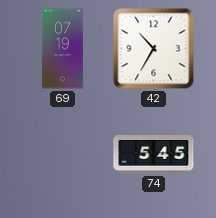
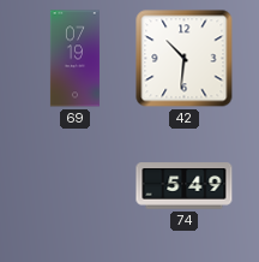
42: 10:35 -> 10:31
74: 5:45 -> 5:49
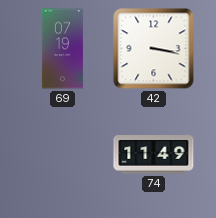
42: 10:31 -> 3:17
74: 5:49 -> 11:49
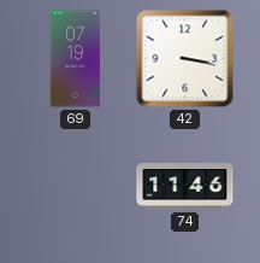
74: 11:49 -> 11:46
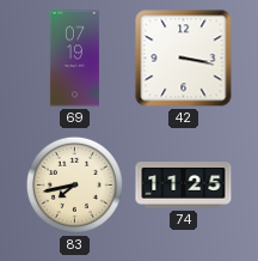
83: none -> 7:43
74: 11:46 -> 11:25
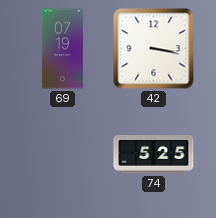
83: 7:43 -> none
74: 11:25 -> 5:25
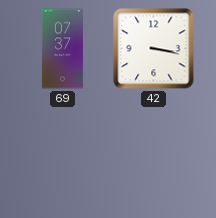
69: 07:19 -> 07:37
74: 5:25 -> none
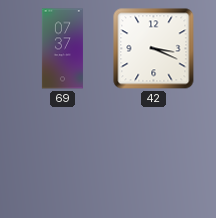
42: 3:17 -> 3:19
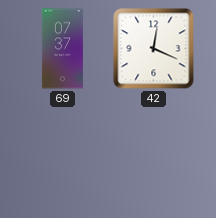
42: 3:19 -> 12:19
